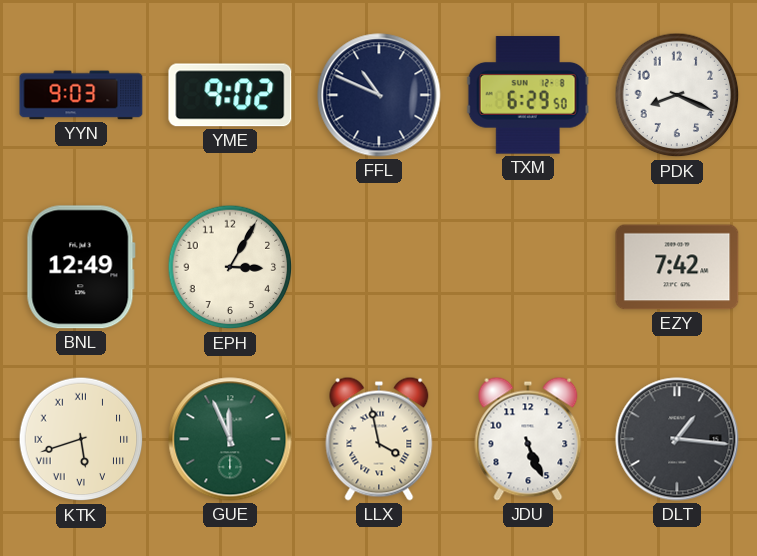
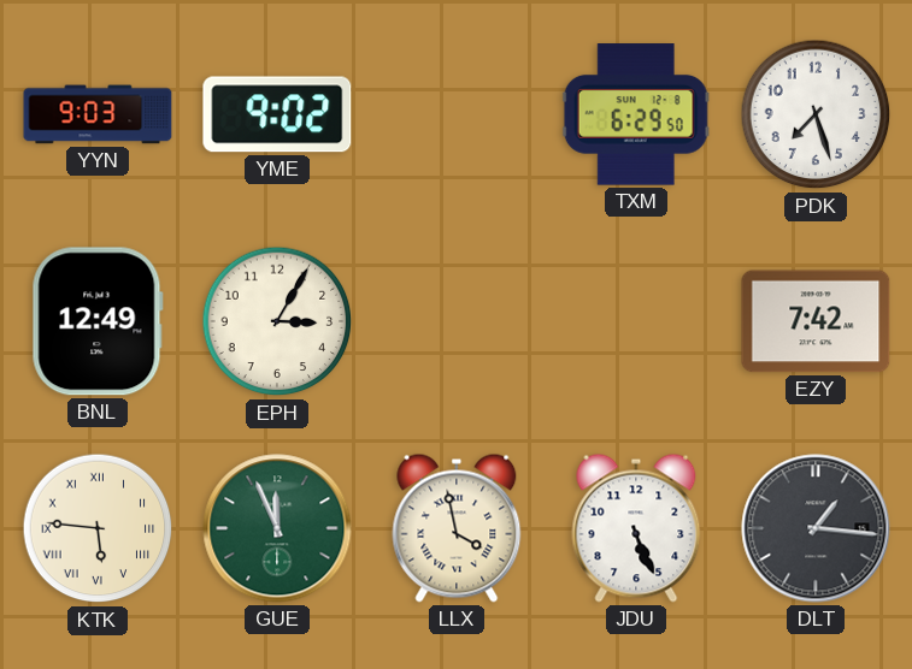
FFL: 10:49 -> none
PDK: 8:19 -> 7:27
KTK: 5:42 -> 5:46
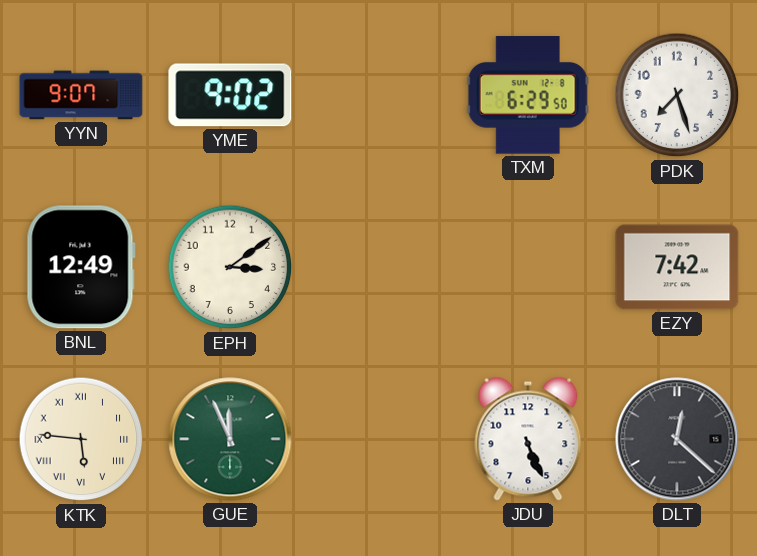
YYN: 9:03 -> 9:07
EPH: 3:05 -> 3:09
LLX: 3:58 -> none
DLT: 1:16 -> 12:22
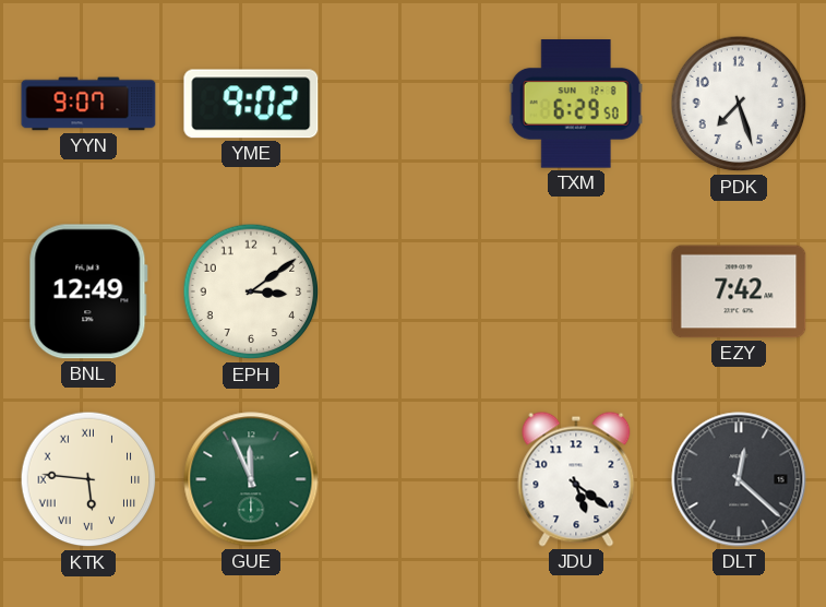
JDU: 5:26 -> 5:21
